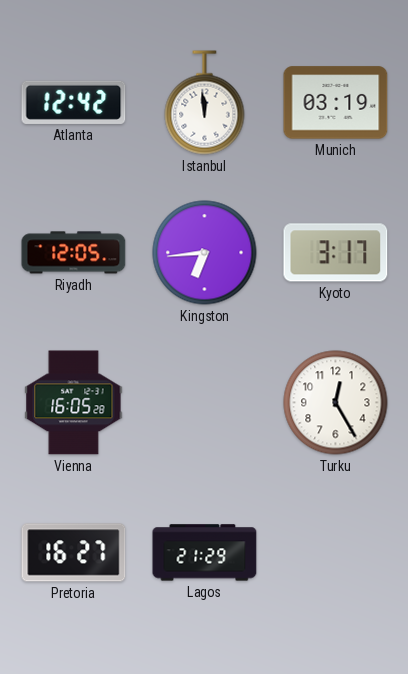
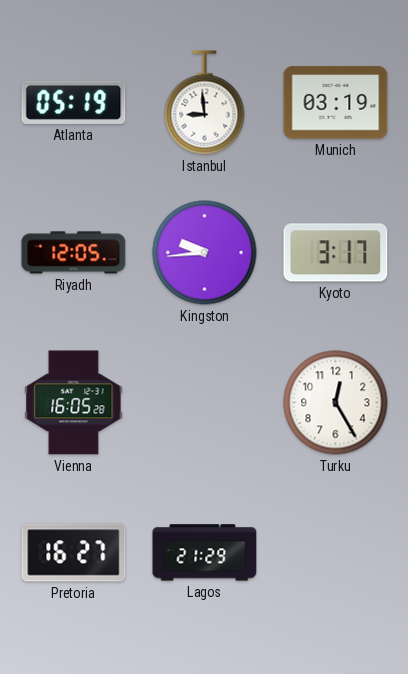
Atlanta: 12:42 -> 05:19
Istanbul: 11:59 -> 8:59
Kingston: 6:44 -> 9:44
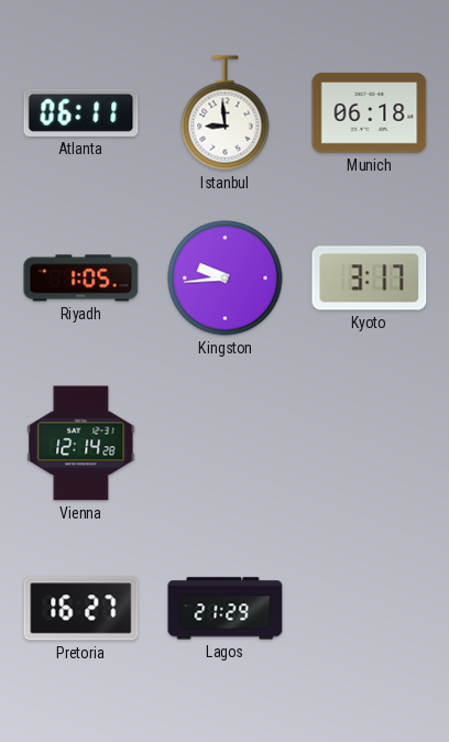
Atlanta: 05:19 -> 06:11
Munich: 03:19 -> 06:18
Riyadh: 12:05 -> 1:05
Vienna: 16:05 -> 12:14
Turku: 12:25 -> none
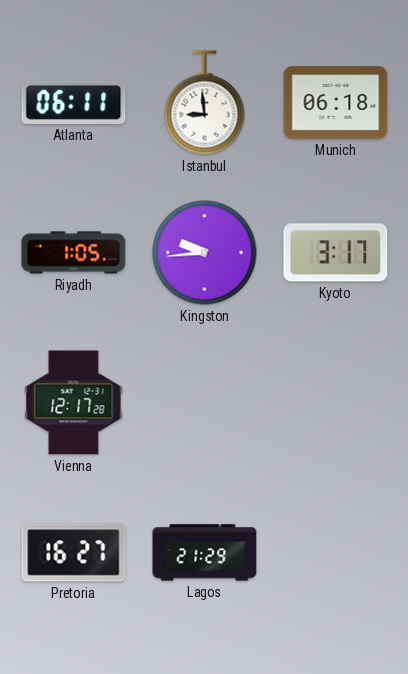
Vienna: 12:14 -> 12:17
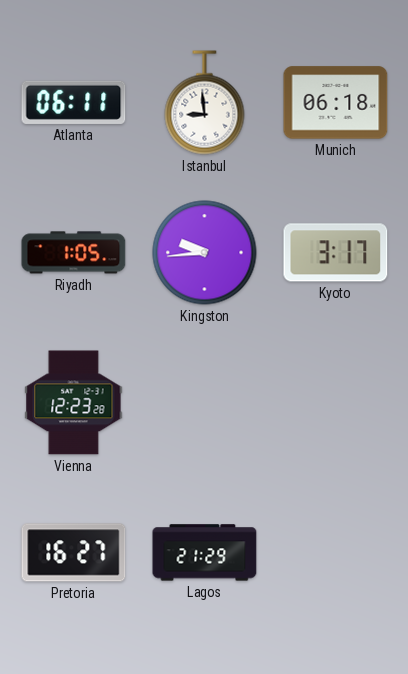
Vienna: 12:17 -> 12:23
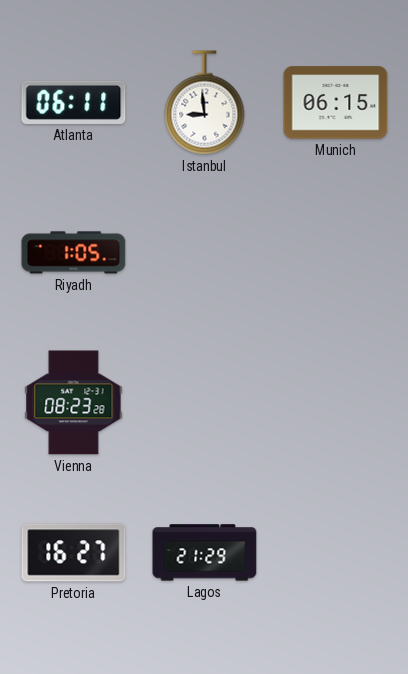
Munich: 06:18 -> 06:15
Kingston: 9:44 -> none
Kyoto: 3:17 -> none
Vienna: 12:23 -> 08:23
